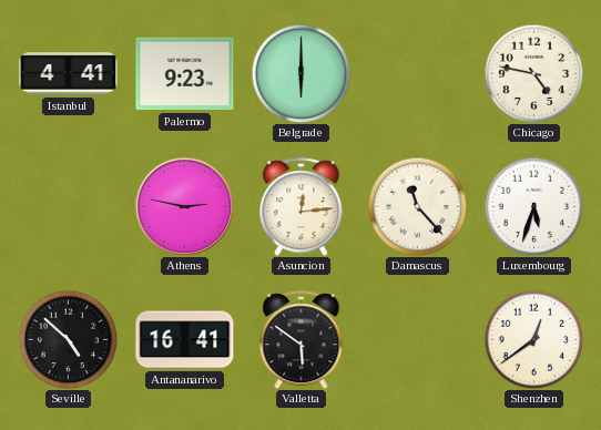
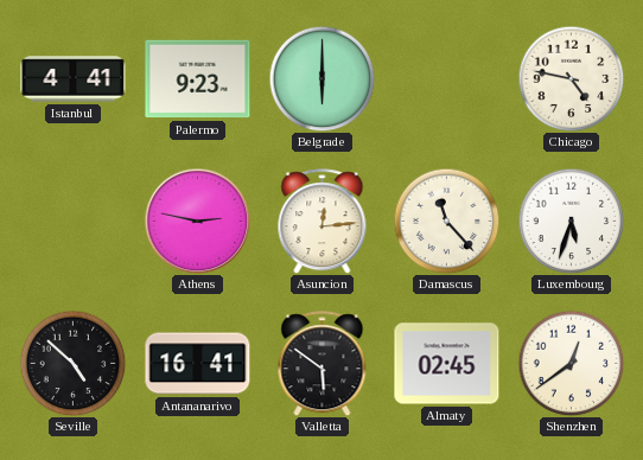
Almaty: none -> 02:45
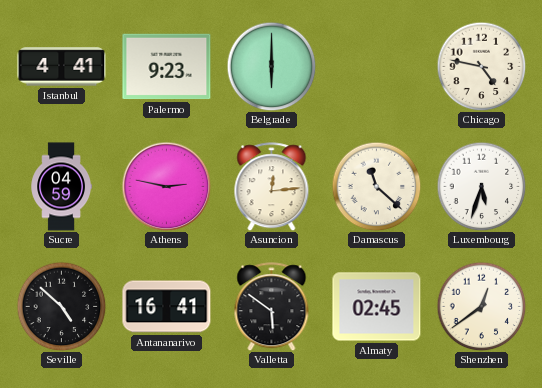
Sucre: none -> 04:59
Damascus: 11:23 -> 11:22
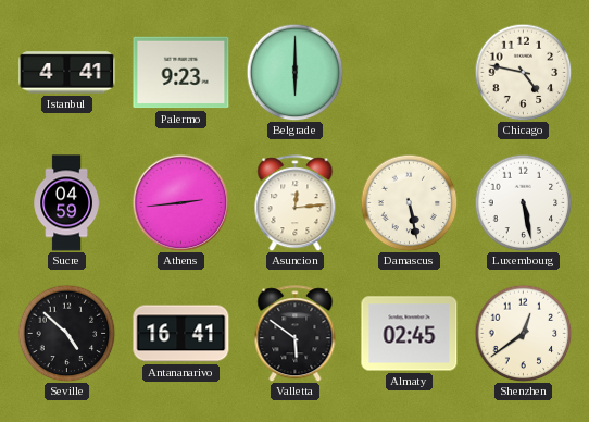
Athens: 2:47 -> 2:44
Damascus: 11:22 -> 5:28
Luxembourg: 5:33 -> 5:28
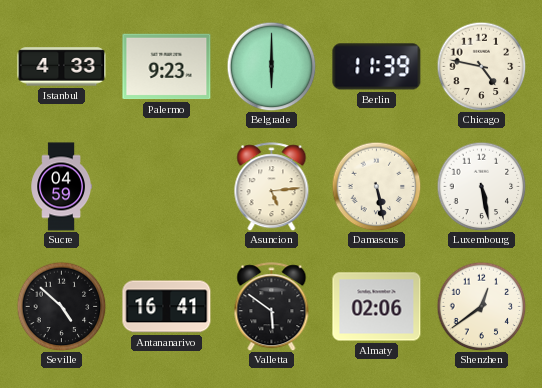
Istanbul: 4:41 -> 4:33
Berlin: none -> 11:39
Athens: 2:44 -> none
Asuncion: 12:14 -> 5:14
Almaty: 02:45 -> 02:06
